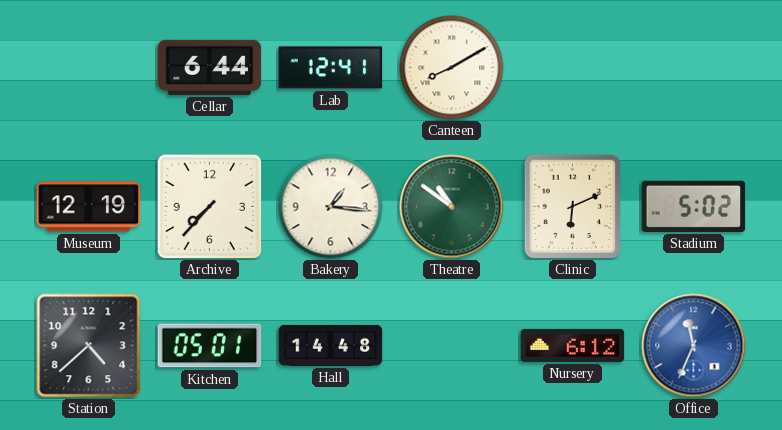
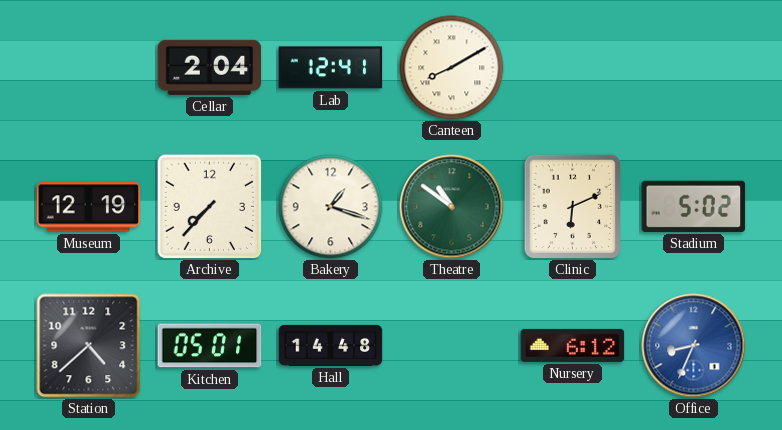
Cellar: 6:44 -> 2:04
Bakery: 1:16 -> 1:18
Office: 11:34 -> 8:34
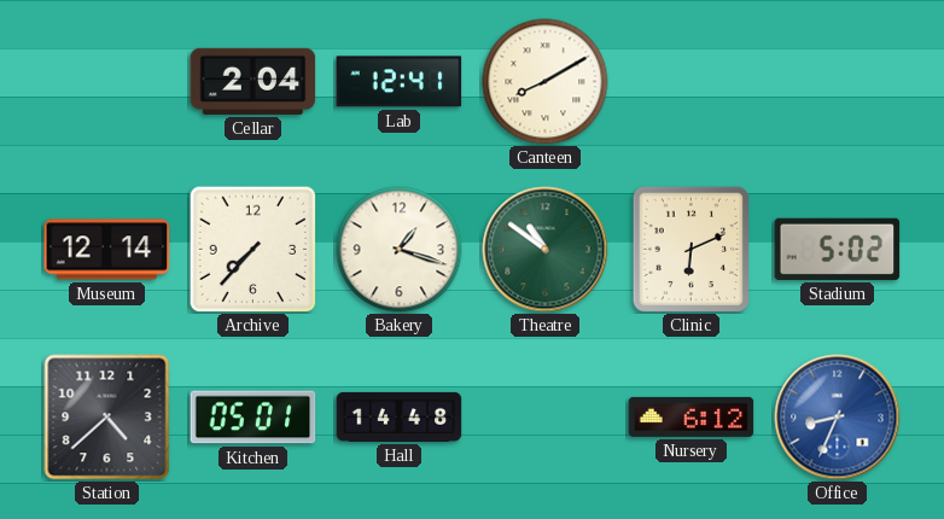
Museum: 12:19 -> 12:14
